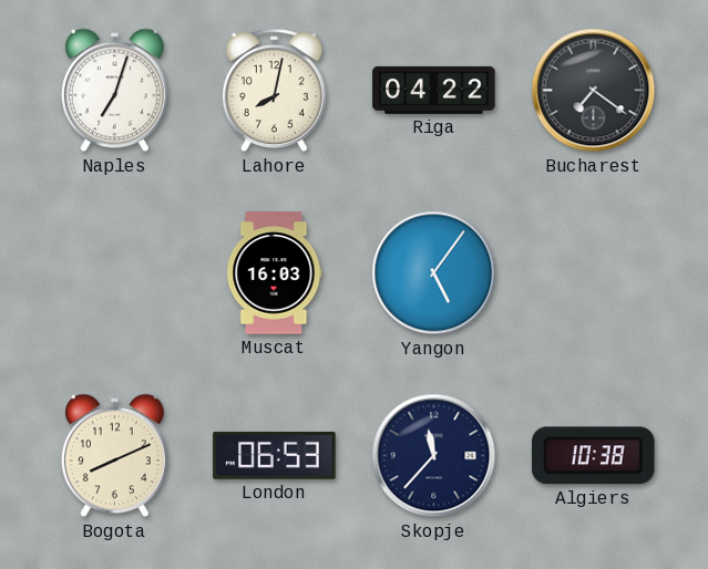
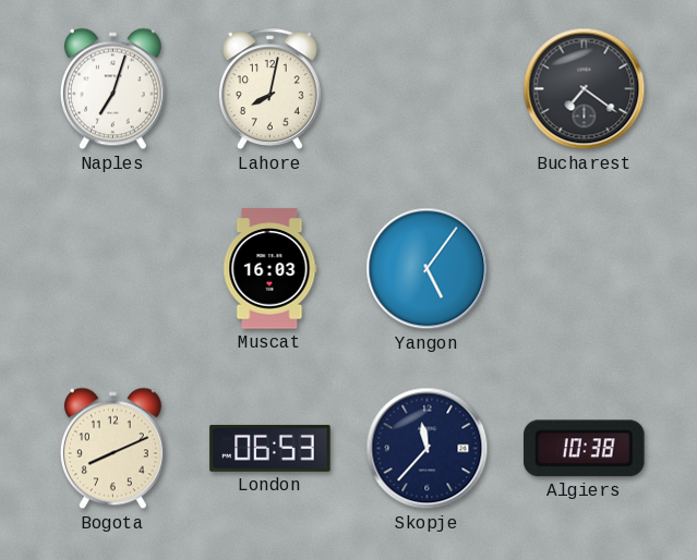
Riga: 04:22 -> none
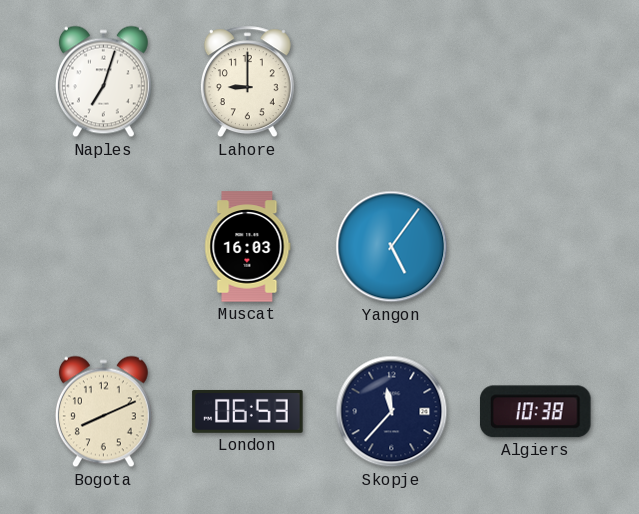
Lahore: 8:02 -> 9:00
Bucharest: 7:21 -> none
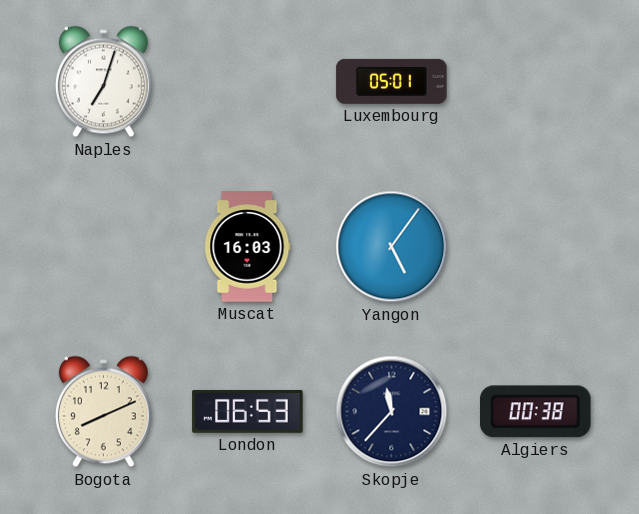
Lahore: 9:00 -> none
Luxembourg: none -> 05:01
Algiers: 10:38 -> 00:38
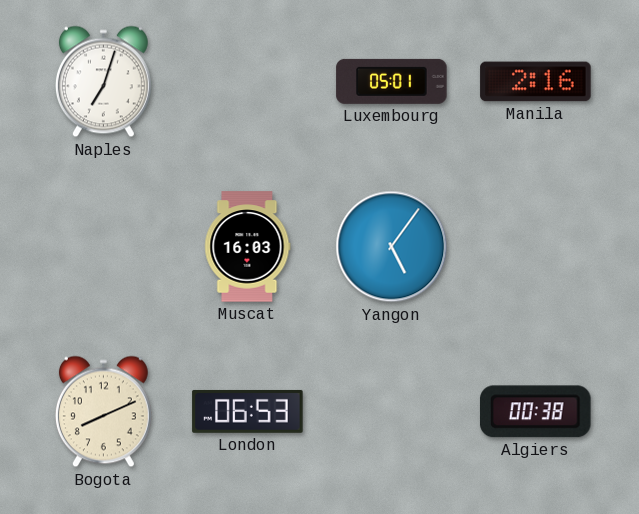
Manila: none -> 2:16
Skopje: 11:37 -> none
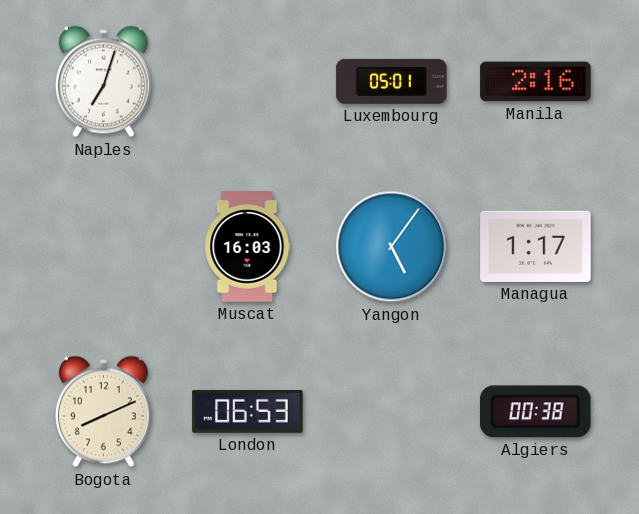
Managua: none -> 1:17
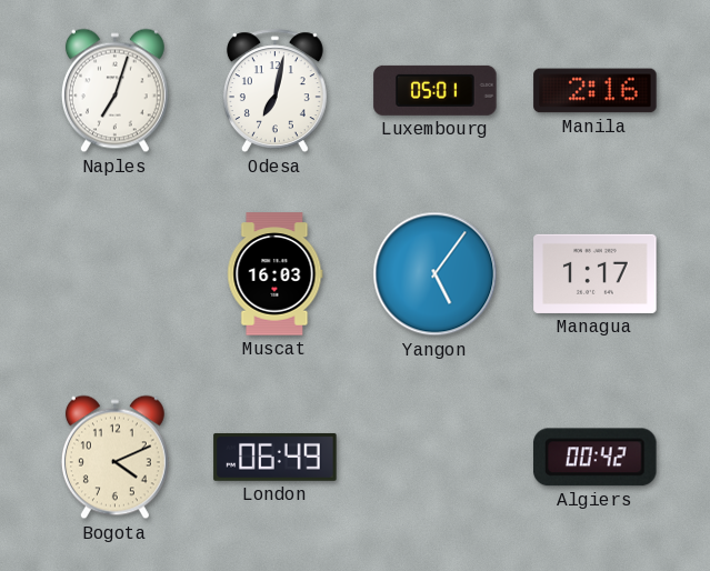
Odesa: none -> 7:02
Bogota: 8:11 -> 4:11
London: 06:53 -> 06:49
Algiers: 00:38 -> 00:42
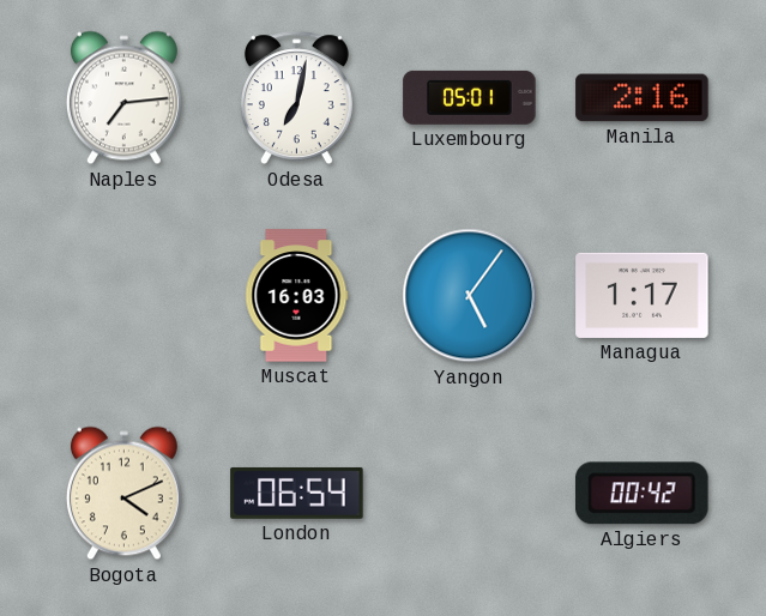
Naples: 7:03 -> 7:14
London: 06:49 -> 06:54
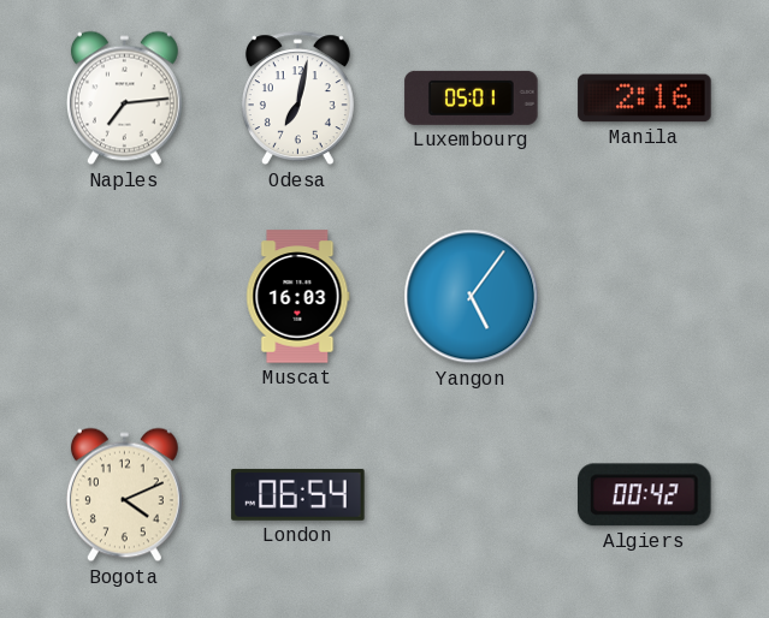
Managua: 1:17 -> none
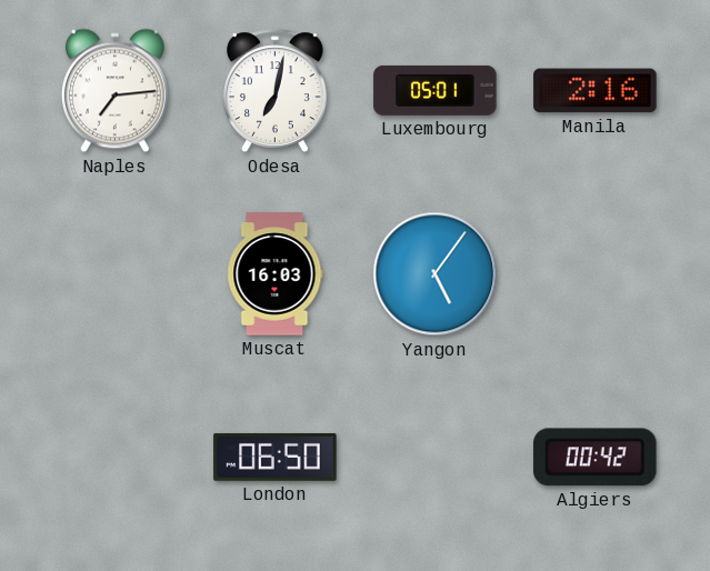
Bogota: 4:11 -> none
London: 06:54 -> 06:50
